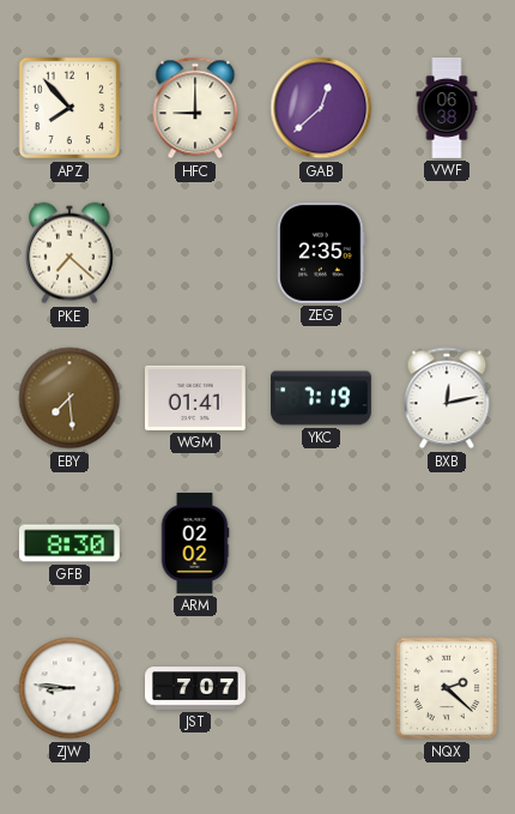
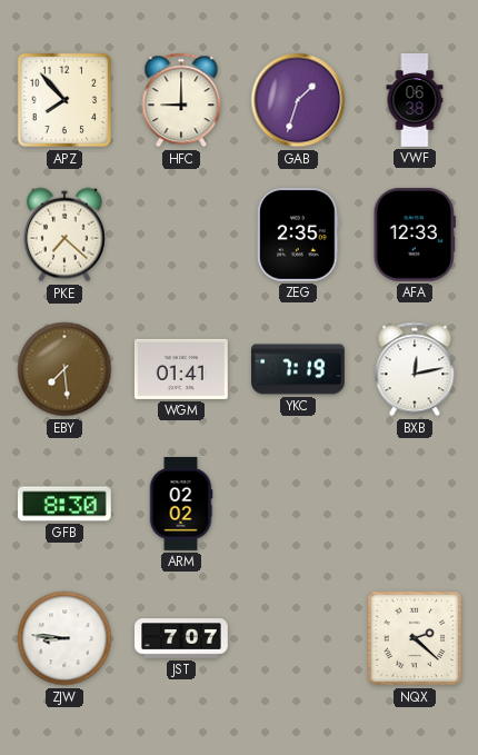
GAB: 12:38 -> 1:33
AFA: none -> 12:33
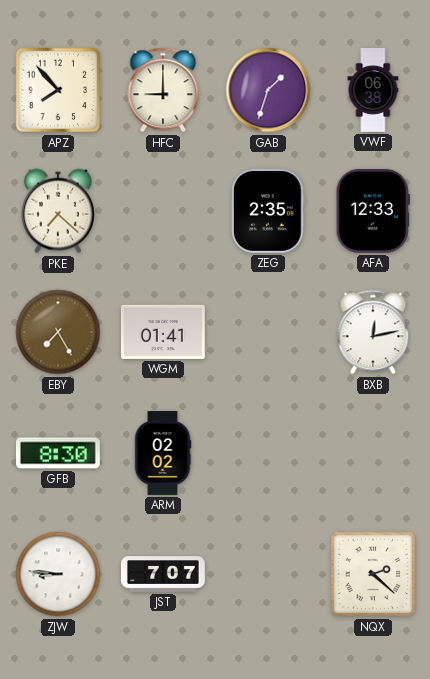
EBY: 7:29 -> 7:25
YKC: 7:19 -> none
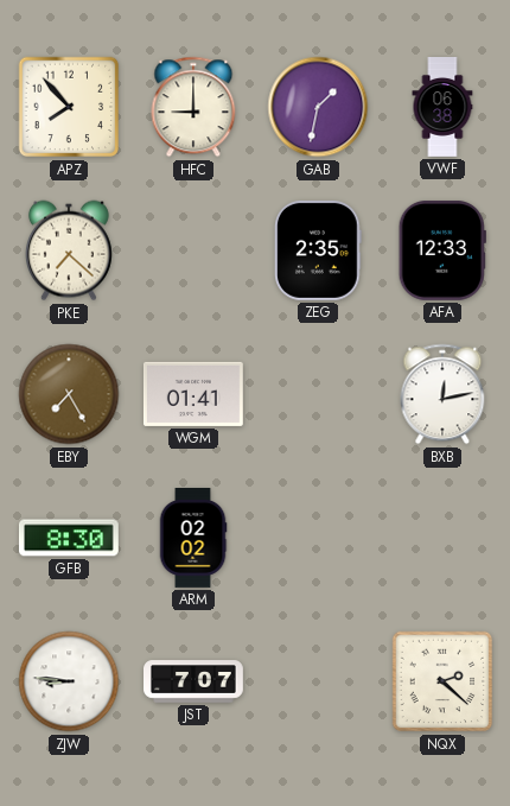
GAB: 1:33 -> 1:32
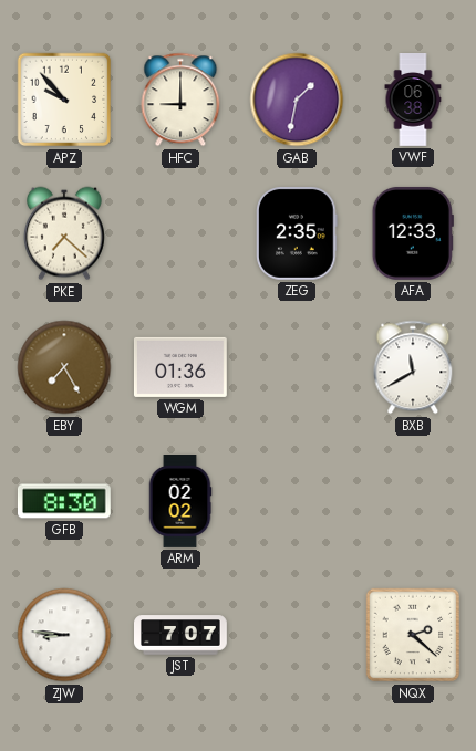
APZ: 7:53 -> 9:53
WGM: 01:41 -> 01:36
BXB: 12:13 -> 11:40
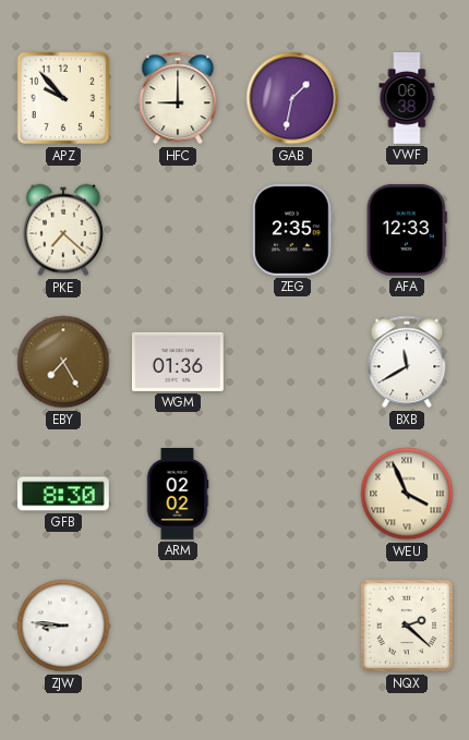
WEU: none -> 3:56
JST: 7:07 -> none
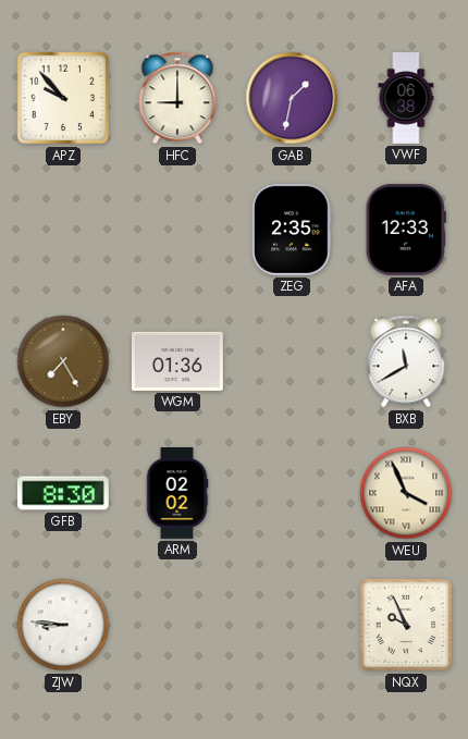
PKE: 7:22 -> none
NQX: 2:22 -> 9:56
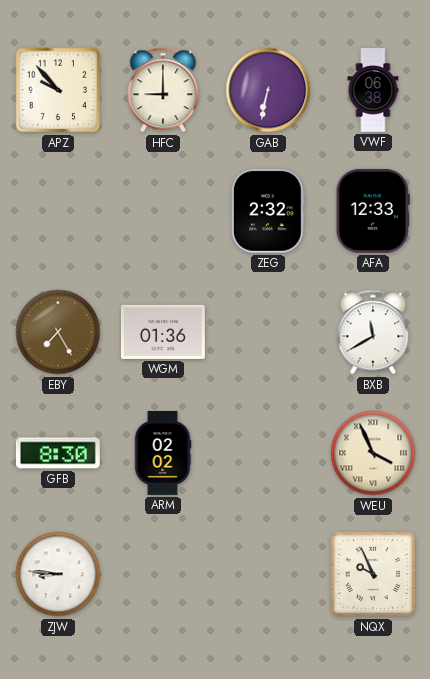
GAB: 1:32 -> 6:32
ZEG: 2:35 -> 2:32
